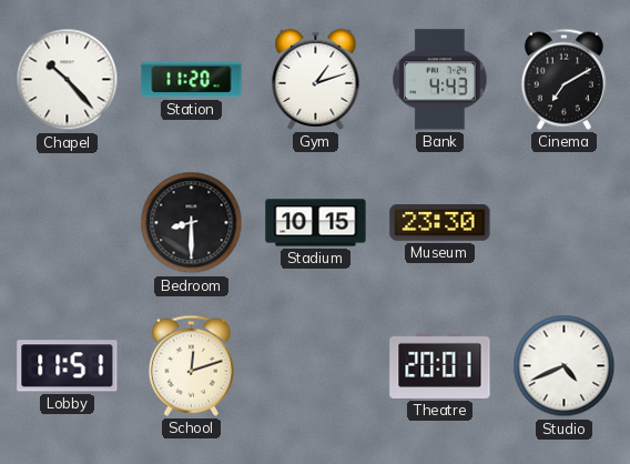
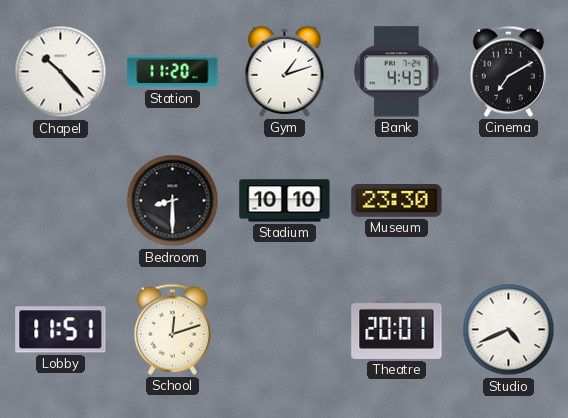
Stadium: 10:15 -> 10:10
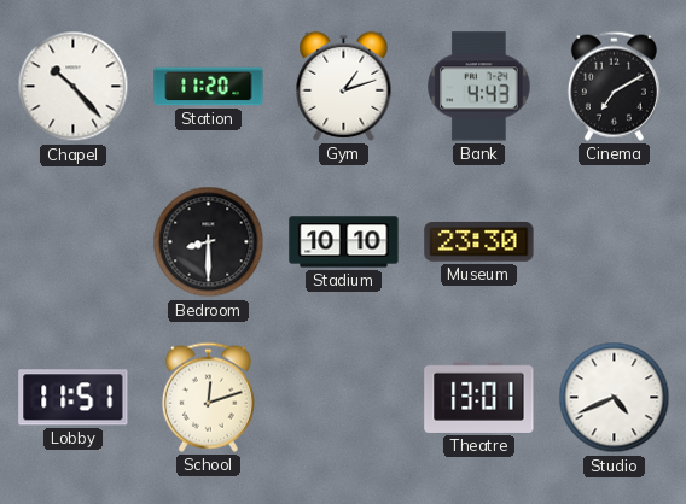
Theatre: 20:01 -> 13:01
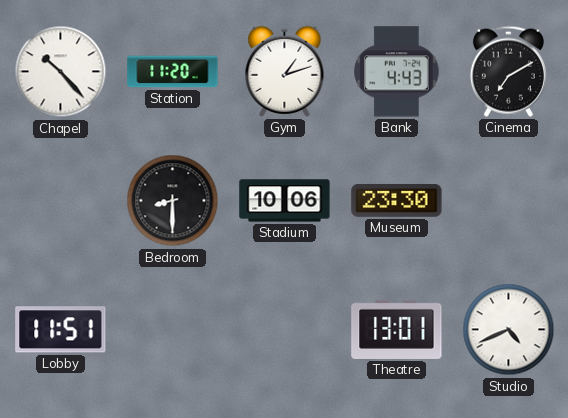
Stadium: 10:10 -> 10:06
School: 12:12 -> none
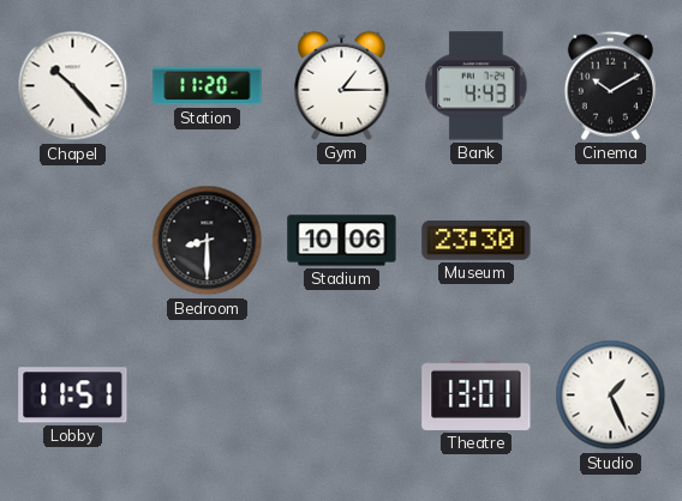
Gym: 1:12 -> 1:15
Cinema: 7:10 -> 10:10
Studio: 4:41 -> 1:26
